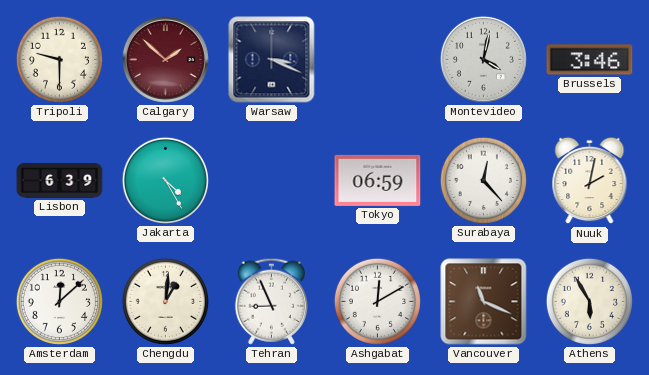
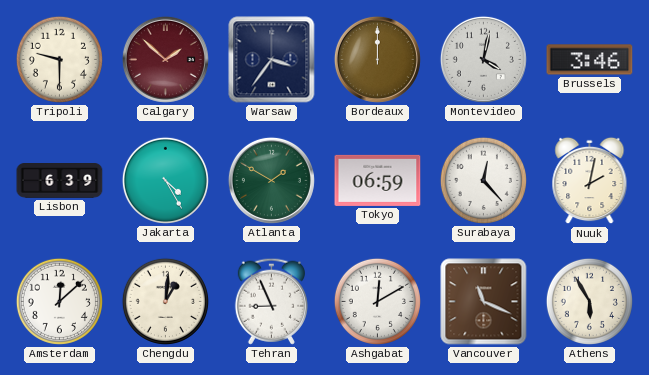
Warsaw: 3:19 -> 3:36
Bordeaux: none -> 12:00
Atlanta: none -> 1:50
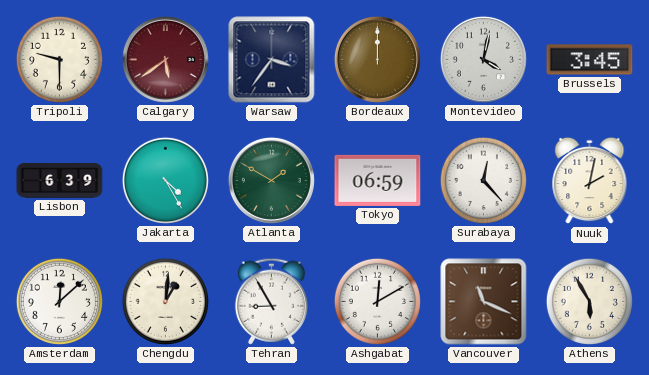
Calgary: 1:52 -> 5:39
Brussels: 3:46 -> 3:45
Tehran: 8:56 -> 8:55
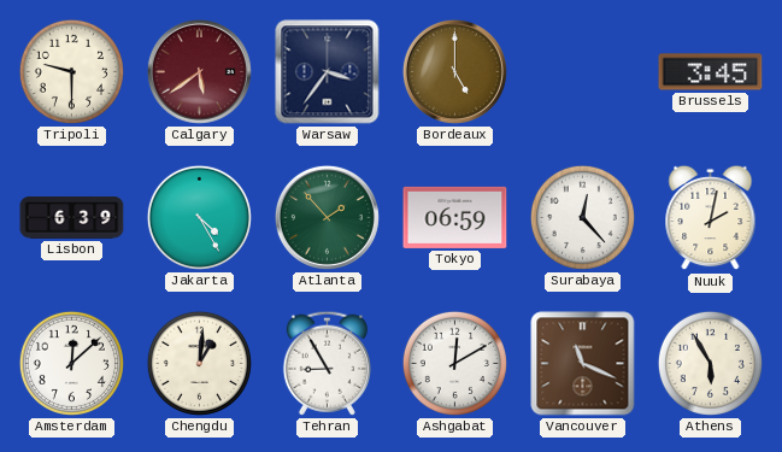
Bordeaux: 12:00 -> 5:00
Montevideo: 4:02 -> none
Atlanta: 1:50 -> 1:53
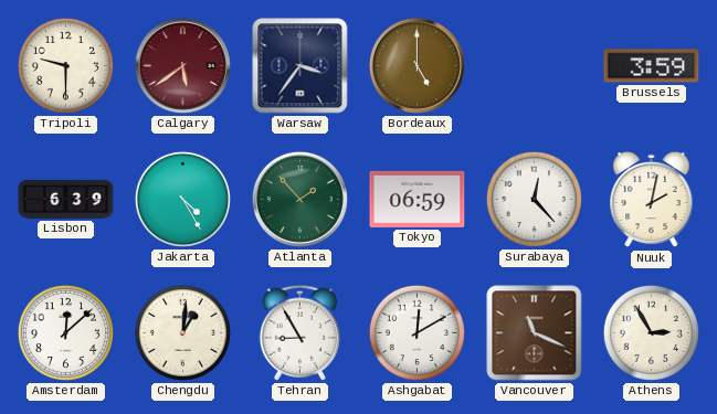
Brussels: 3:45 -> 3:59
Athens: 5:55 -> 2:55
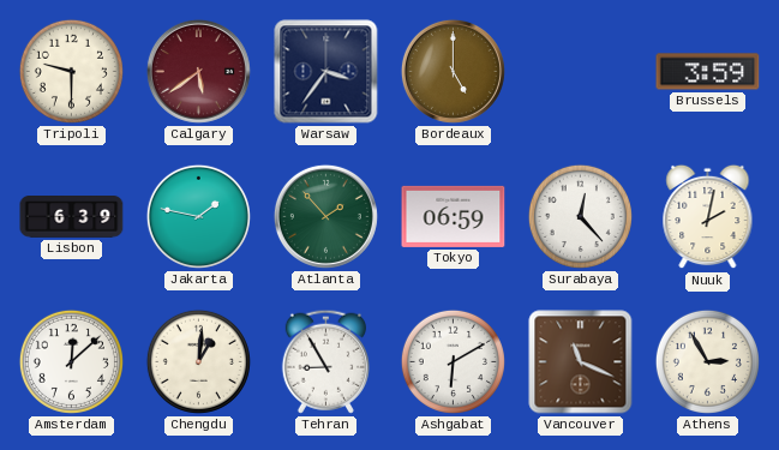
Jakarta: 4:25 -> 1:47
Ashgabat: 12:10 -> 6:10
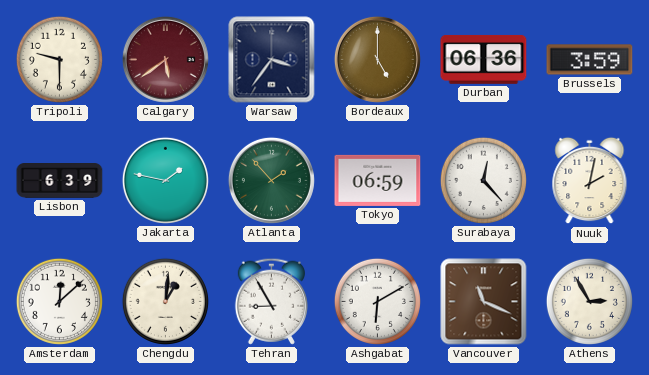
Durban: none -> 06:36
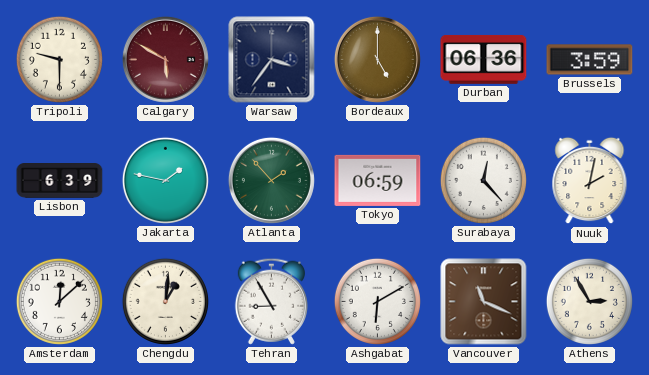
Calgary: 5:39 -> 5:50
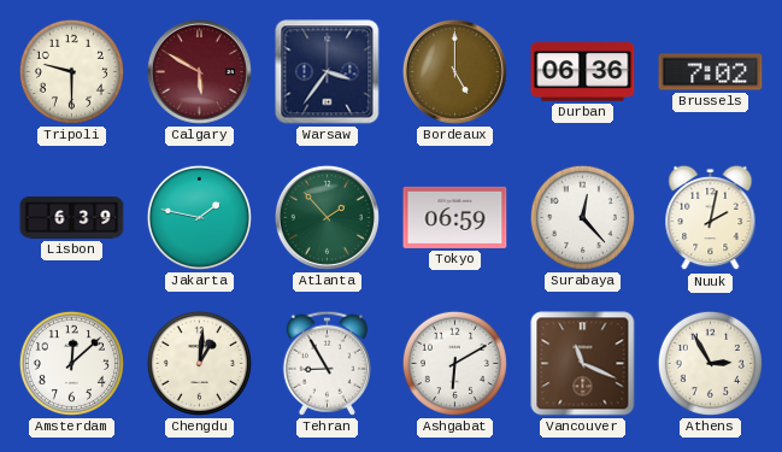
Brussels: 3:59 -> 7:02
